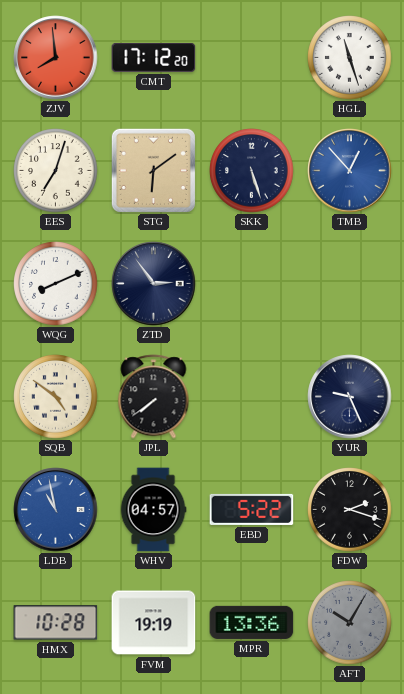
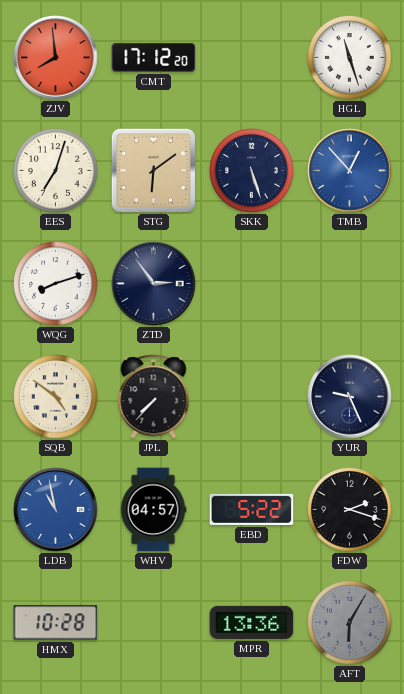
WQG: 8:11 -> 8:12
JPL: 7:39 -> 7:37
FVM: 19:19 -> none
AFT: 10:05 -> 6:05
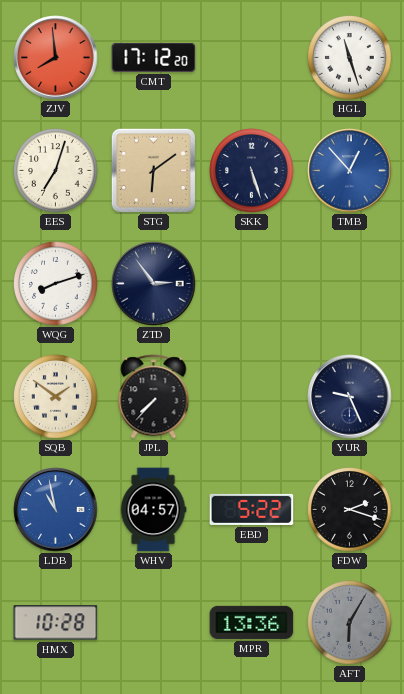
SQB: 4:51 -> 1:51
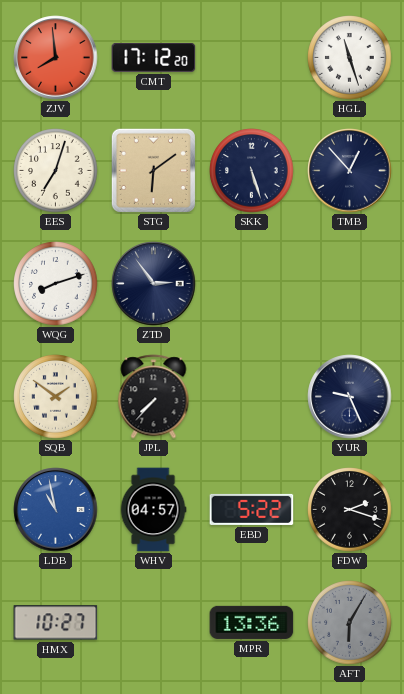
TMB dial: blue -> navy
HMX: 10:28 -> 10:27
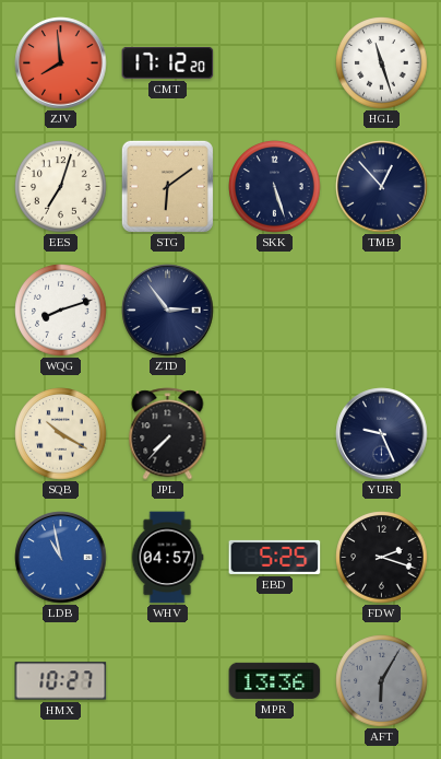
SQB: 1:51 -> 10:20
EBD: 5:22 -> 5:25
